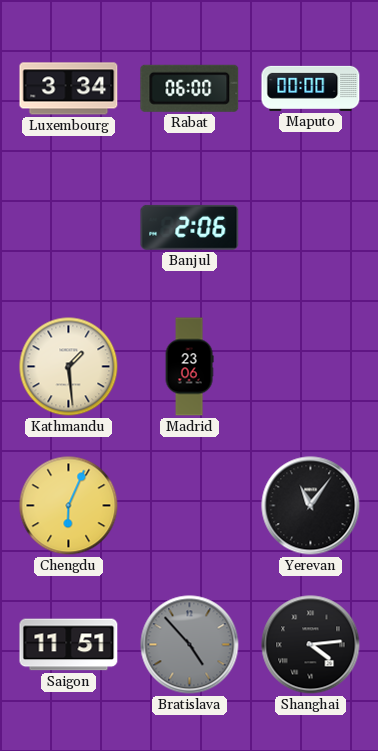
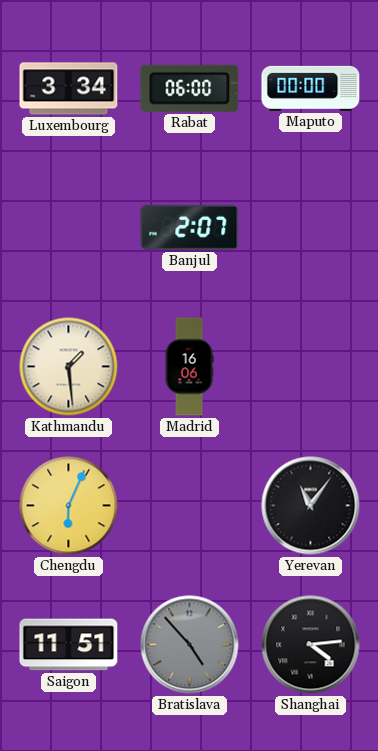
Banjul: 2:06 -> 2:07
Madrid: 23:06 -> 16:06
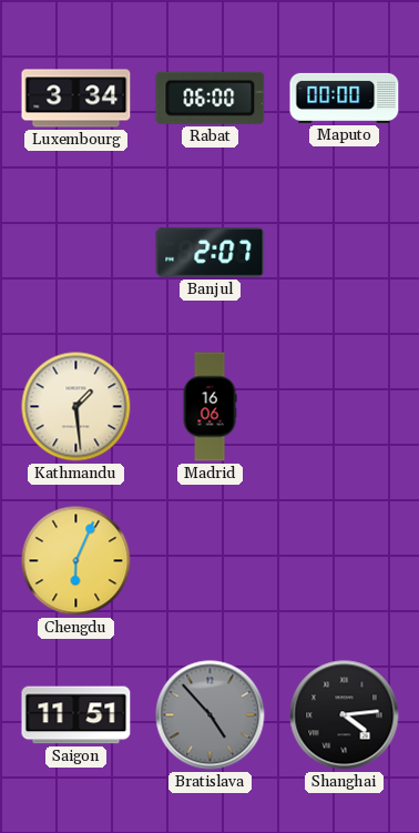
Yerevan: 11:06 -> none
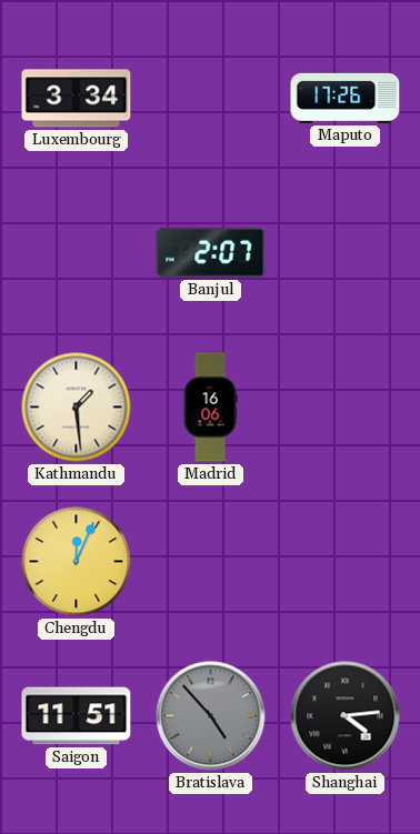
Rabat: 06:00 -> none
Maputo: 00:00 -> 17:26
Chengdu: 6:04 -> 12:04
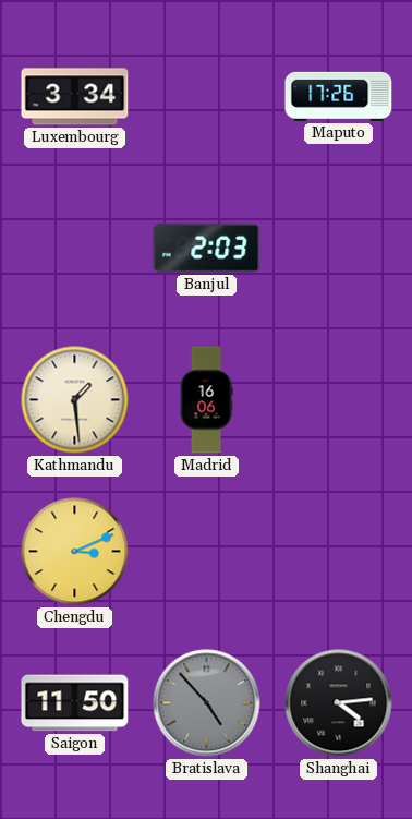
Banjul: 2:07 -> 2:03
Chengdu: 12:04 -> 3:11
Saigon: 11:51 -> 11:50
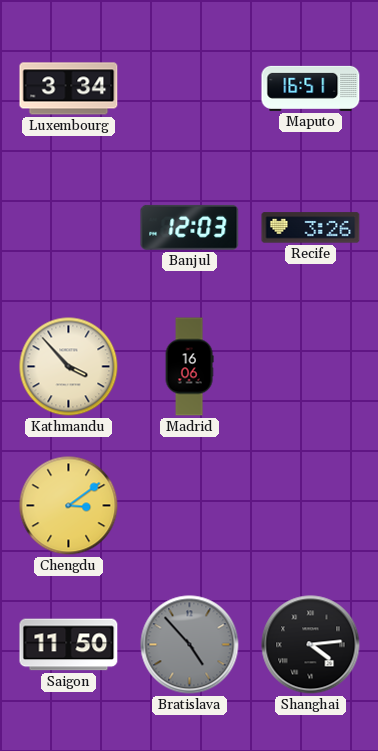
Maputo: 17:26 -> 16:51
Banjul: 2:03 -> 12:03
Recife: none -> 3:26
Kathmandu: 1:29 -> 3:53
Chengdu: 3:11 -> 3:09
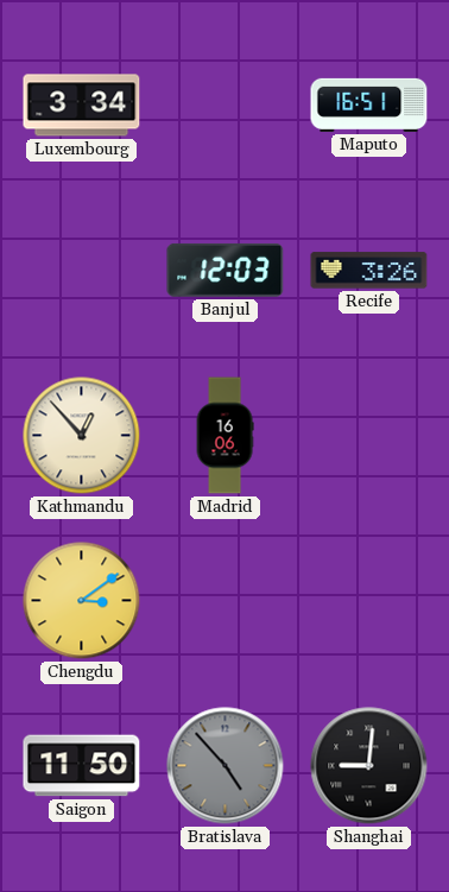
Kathmandu: 3:53 -> 12:53
Shanghai: 4:14 -> 9:01
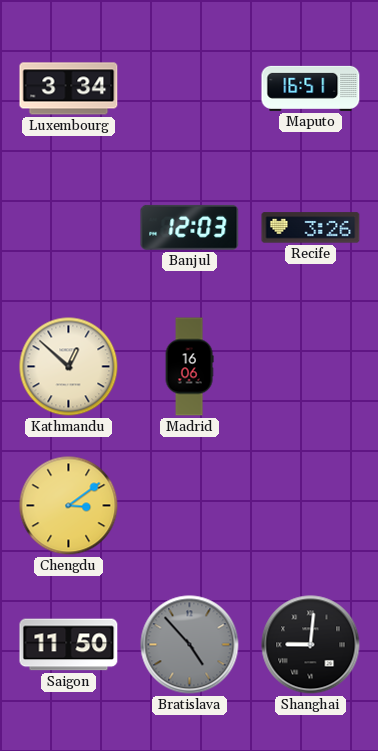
Kathmandu: 12:53 -> 12:52
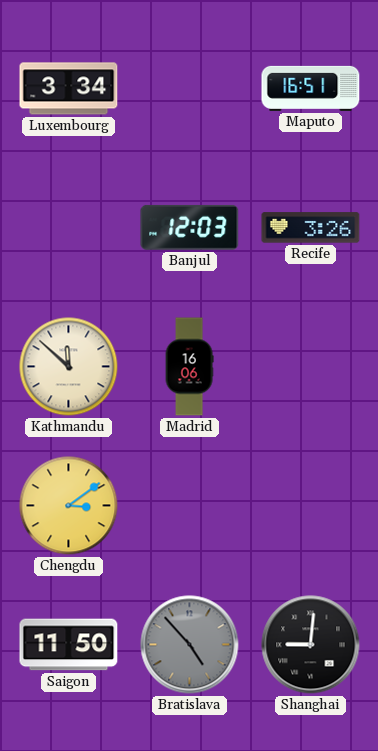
Kathmandu: 12:52 -> 11:52
